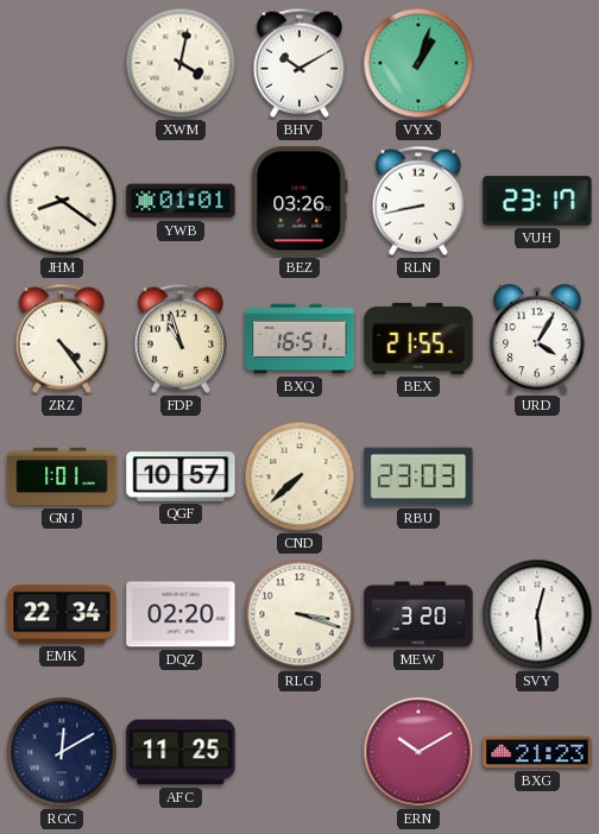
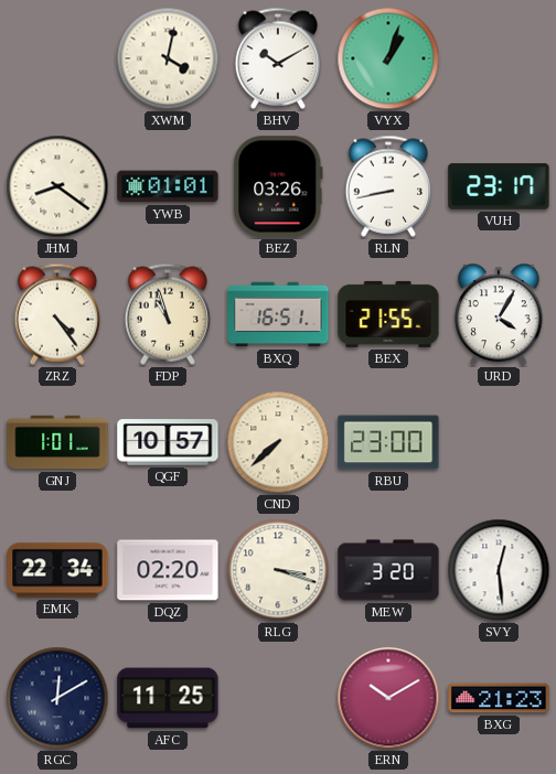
RBU: 23:03 -> 23:00
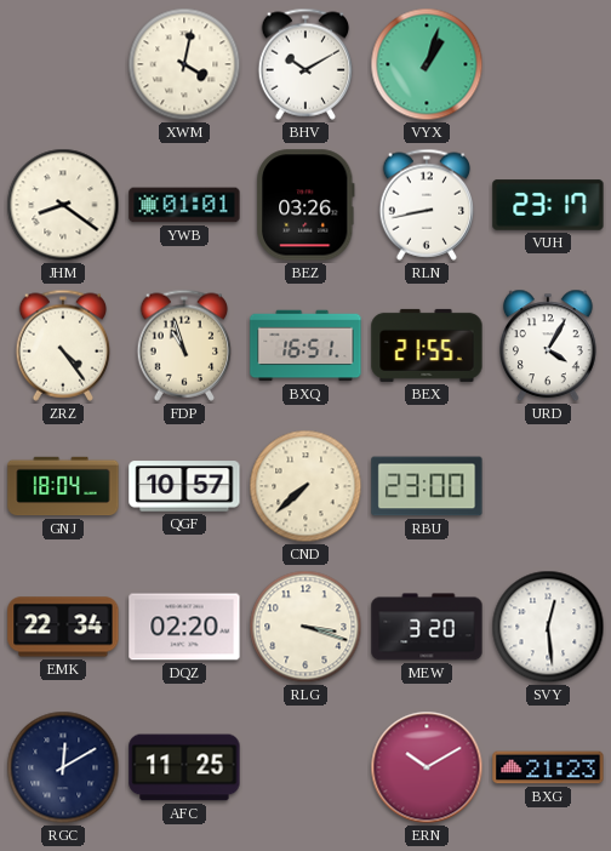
GNJ: 1:01 -> 18:04
